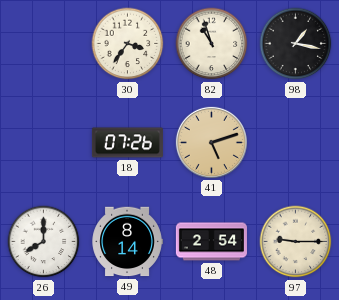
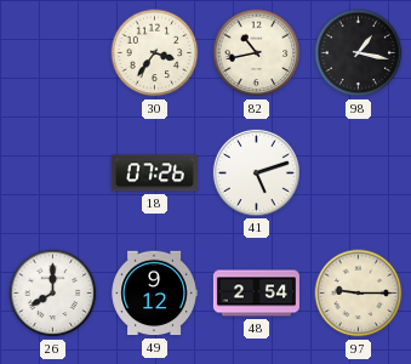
82: 10:57 -> 10:43
41 dial: champagne -> white
49: 8:14 -> 9:12
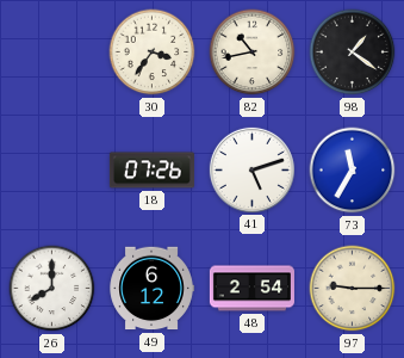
98: 1:17 -> 1:21
73: none -> 11:35
49: 9:12 -> 6:12
